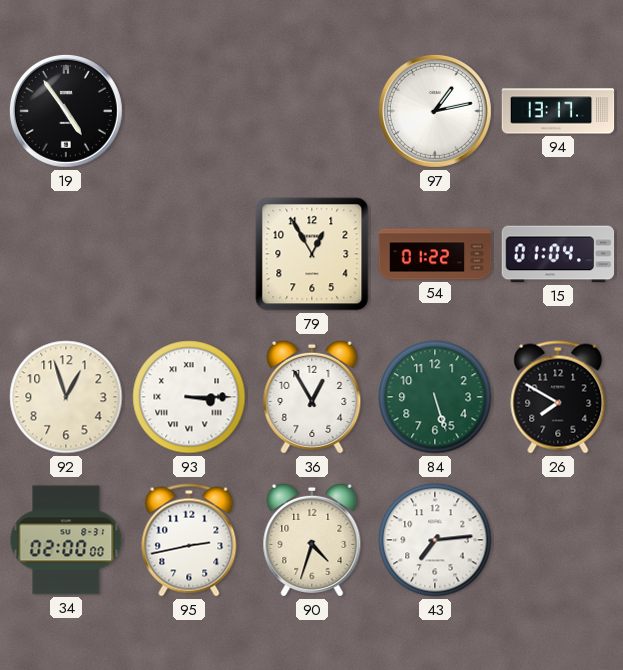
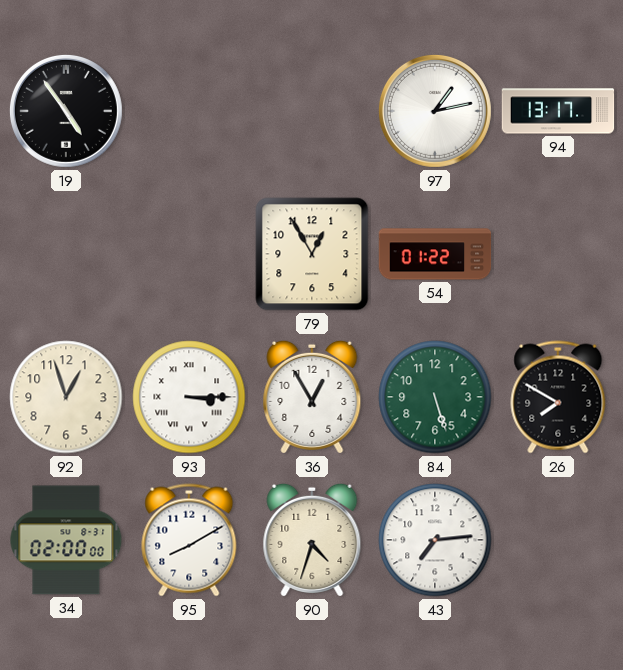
15: 01:04 -> none
95: 2:43 -> 8:10
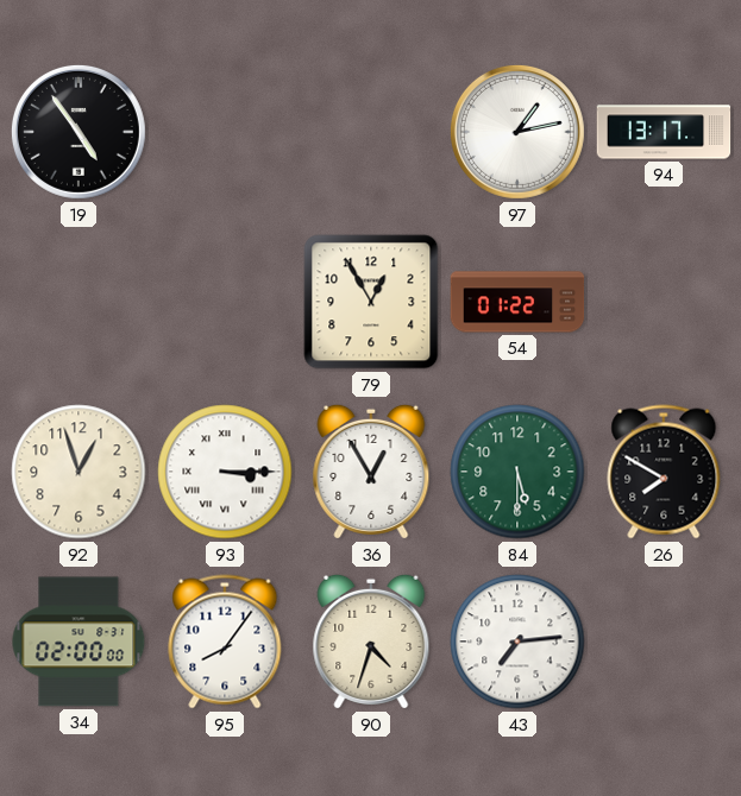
84: 5:27 -> 5:30
95: 8:10 -> 8:06
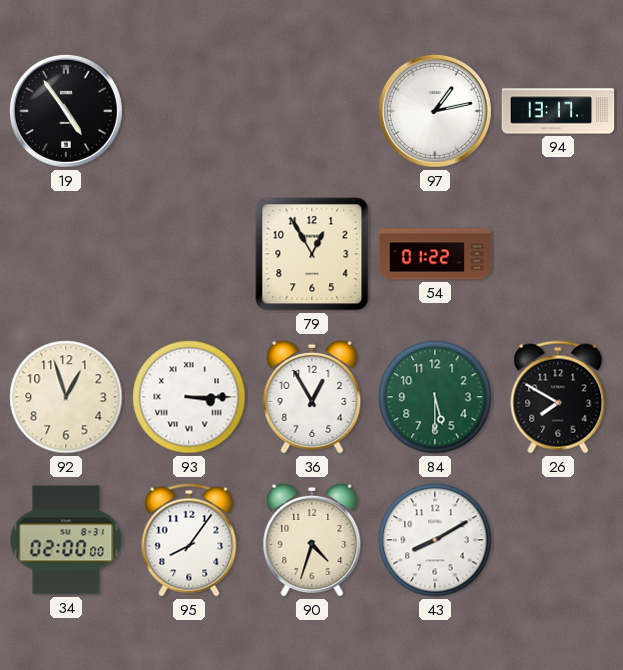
43: 7:14 -> 8:10
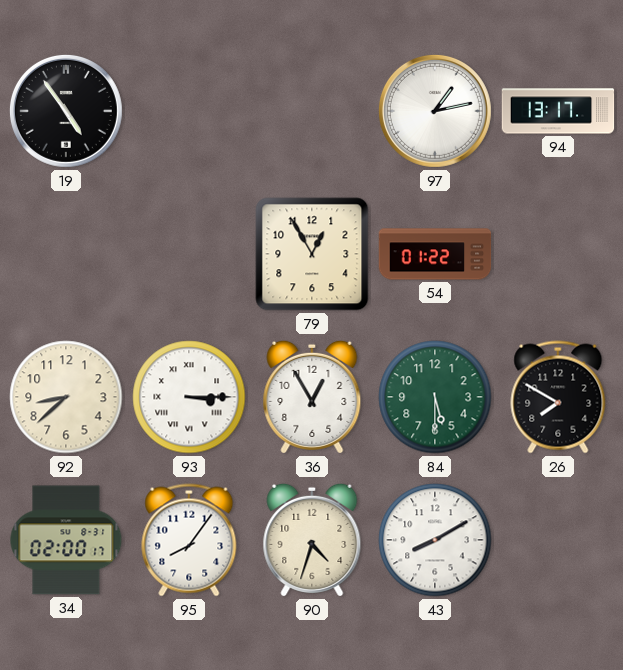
92: 12:57 -> 8:38
34: 02:00:00 -> 02:00:17
